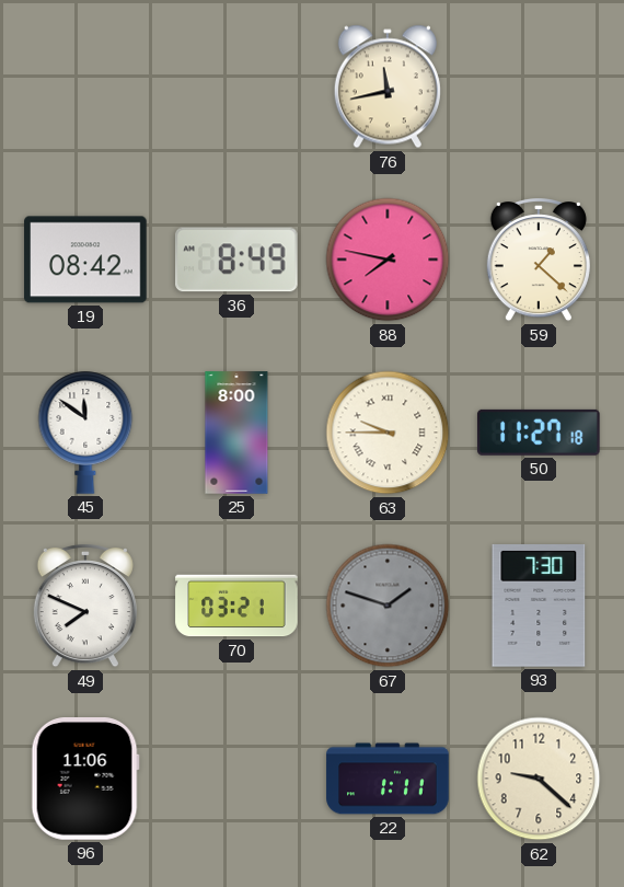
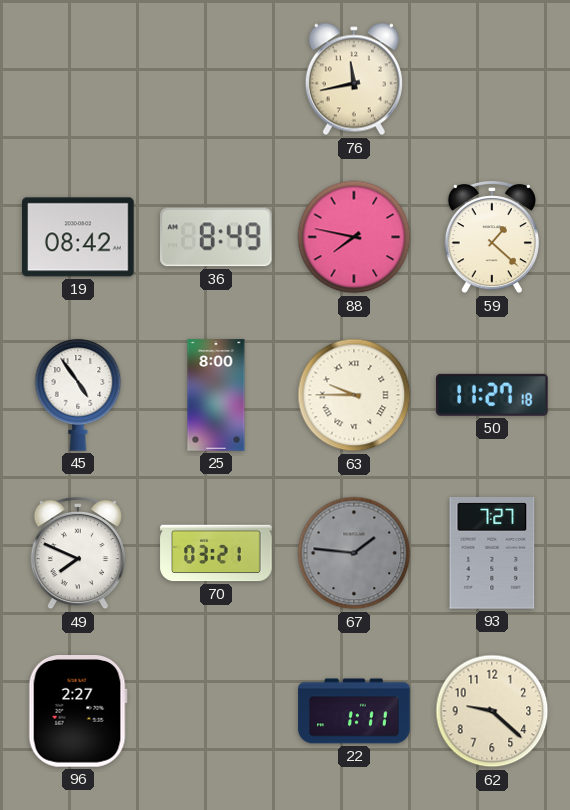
45: 11:51 -> 4:54
67: 1:48 -> 1:46
93: 7:30 -> 7:27
96: 11:06 -> 2:27
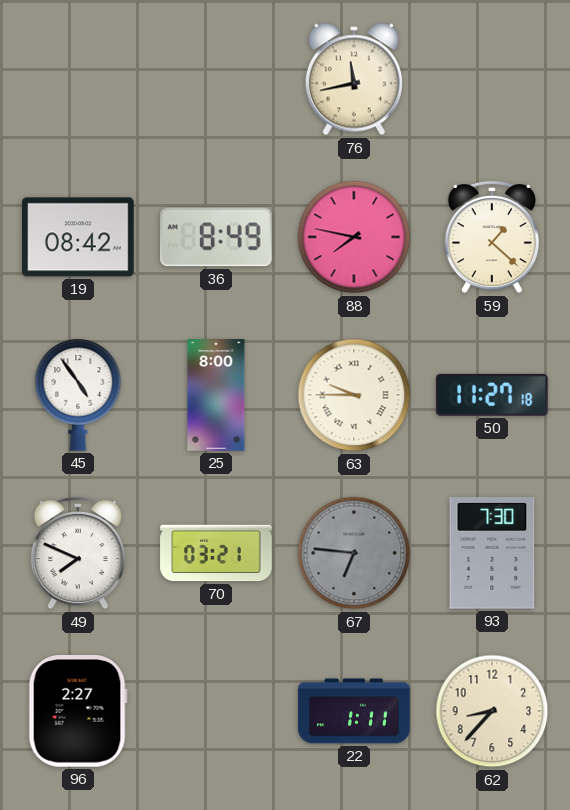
67: 1:46 -> 6:46
93: 7:27 -> 7:30
62: 9:22 -> 8:37
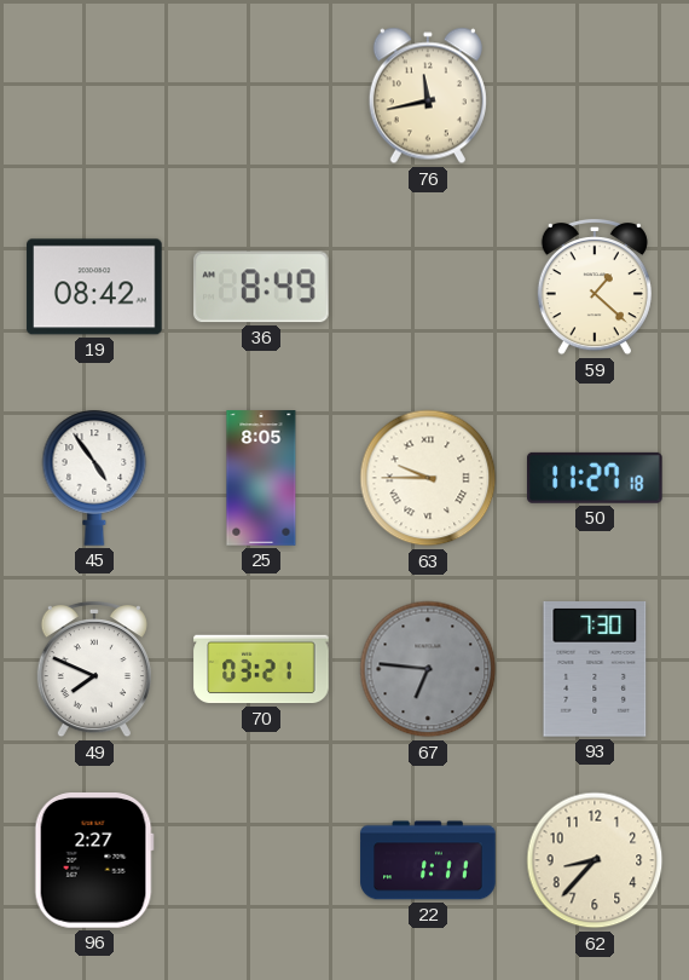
88: 7:47 -> none
25: 8:00 -> 8:05
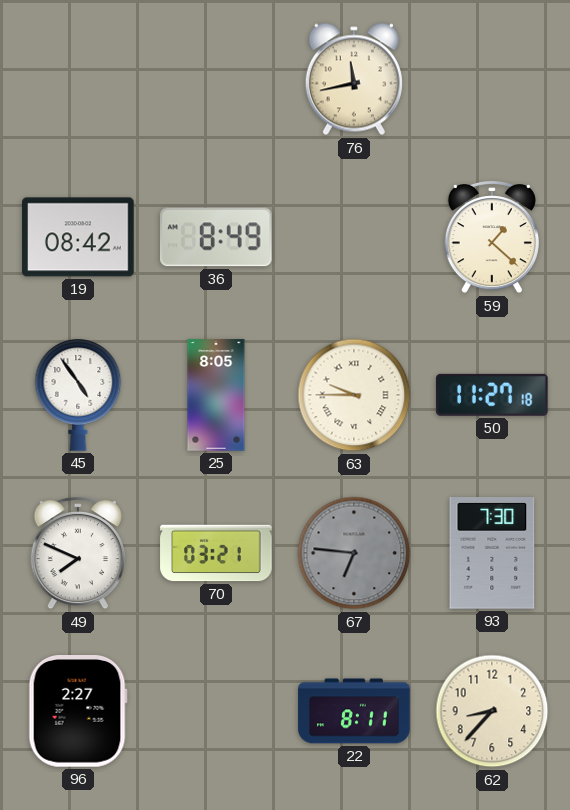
22: 1:11 -> 8:11
